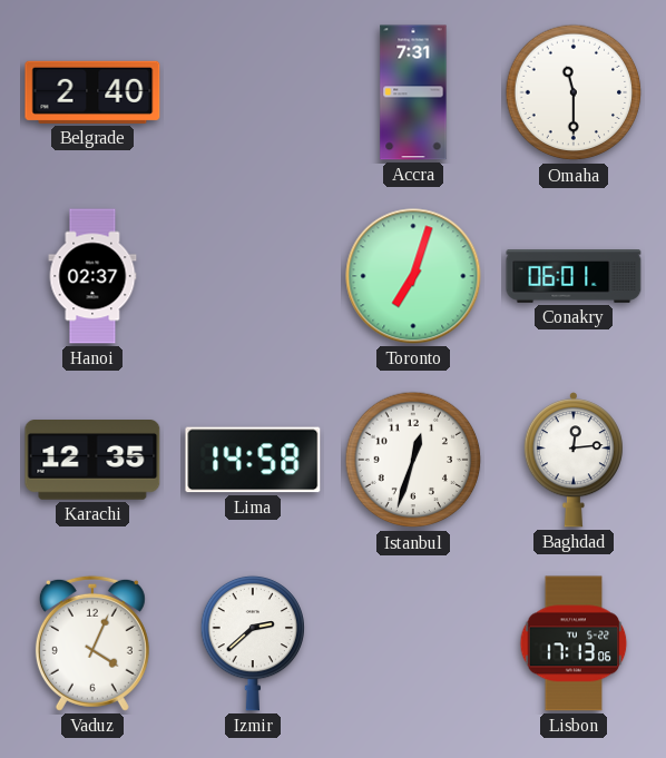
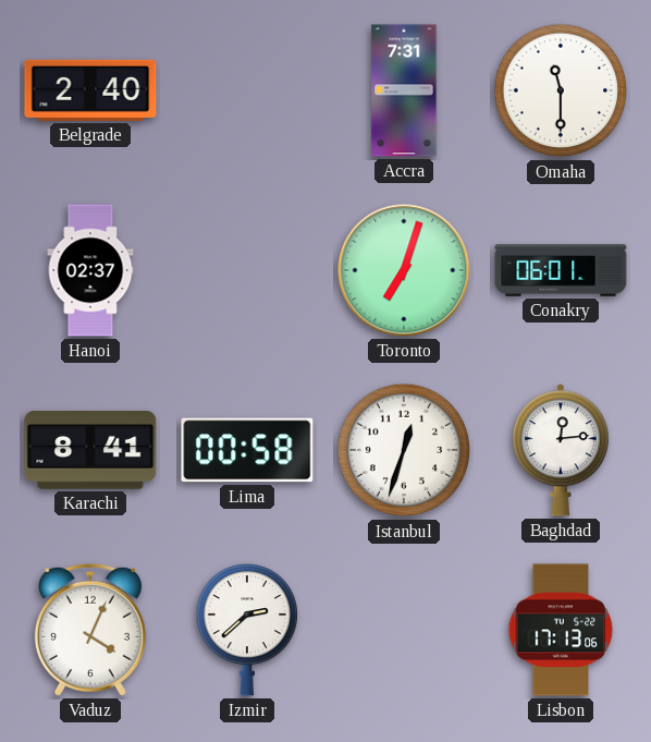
Karachi: 12:35 -> 8:41
Lima: 14:58 -> 00:58
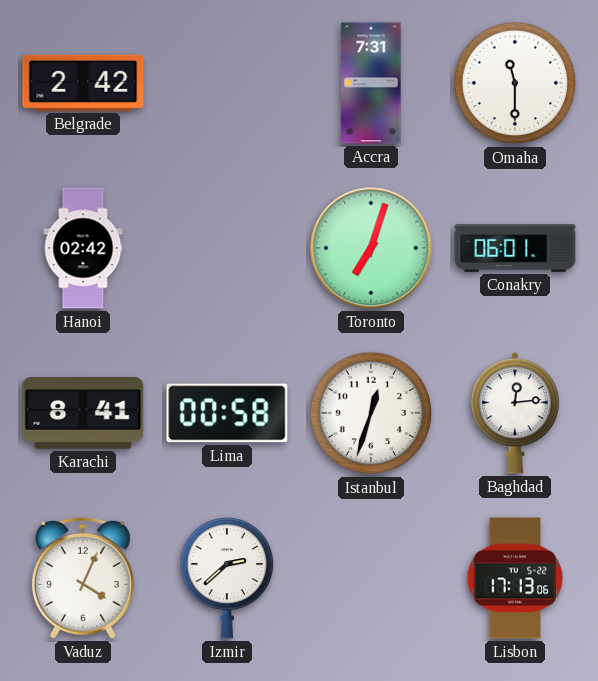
Belgrade: 2:40 -> 2:42
Hanoi: 02:37 -> 02:42
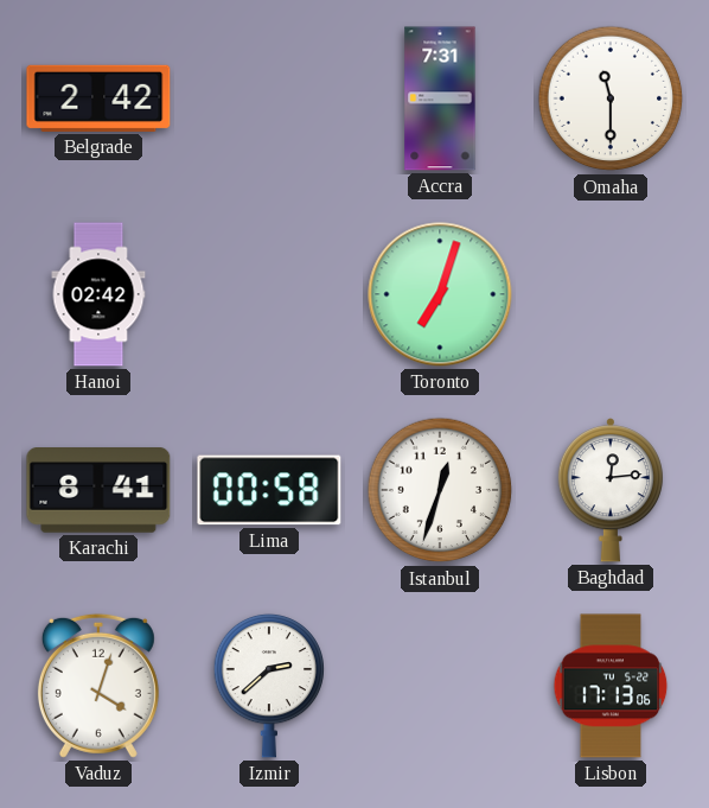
Conakry: 06:01 -> none
Vaduz: 4:04 -> 4:03
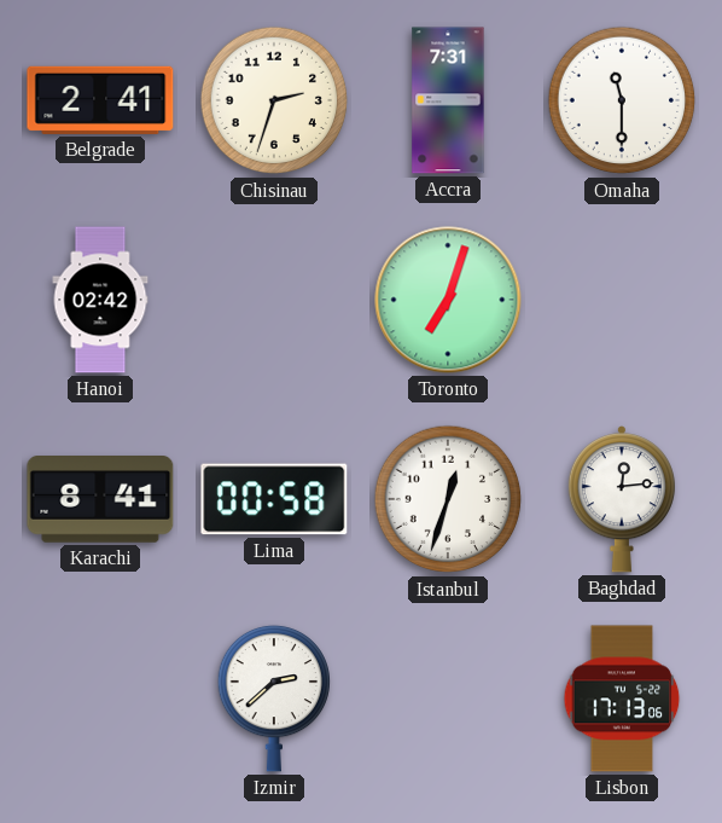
Belgrade: 2:42 -> 2:41
Chisinau: none -> 2:33
Vaduz: 4:03 -> none
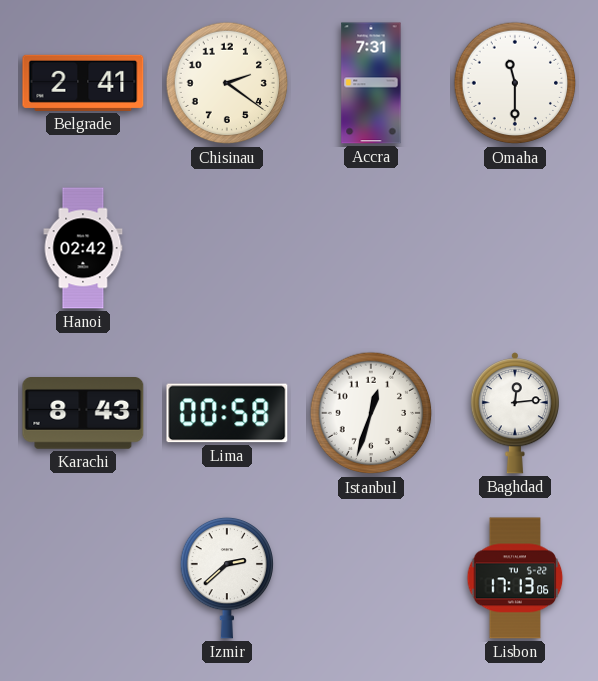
Chisinau: 2:33 -> 2:21
Toronto: 7:03 -> none
Karachi: 8:41 -> 8:43
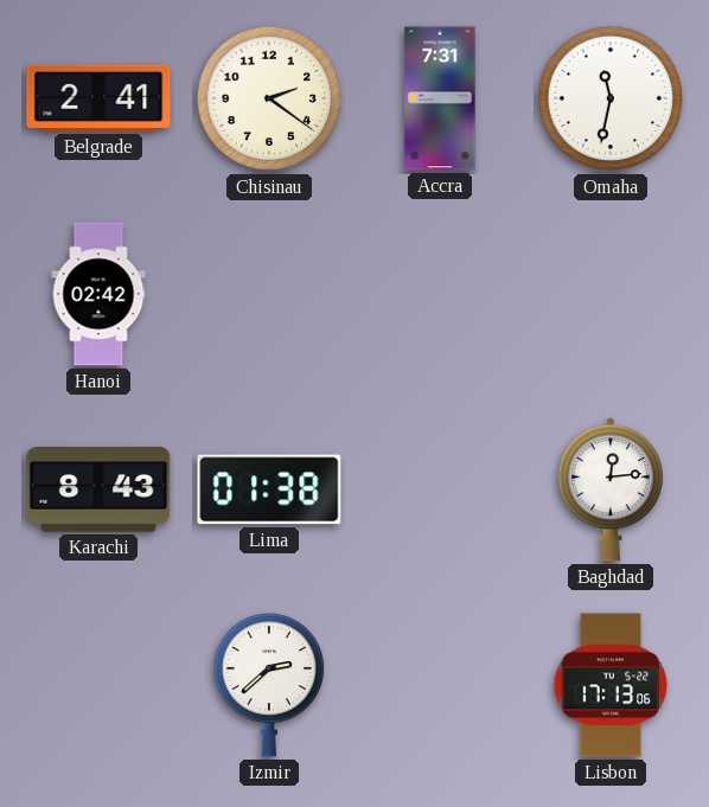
Omaha: 11:30 -> 11:32
Lima: 00:58 -> 01:38
Istanbul: 12:33 -> none
